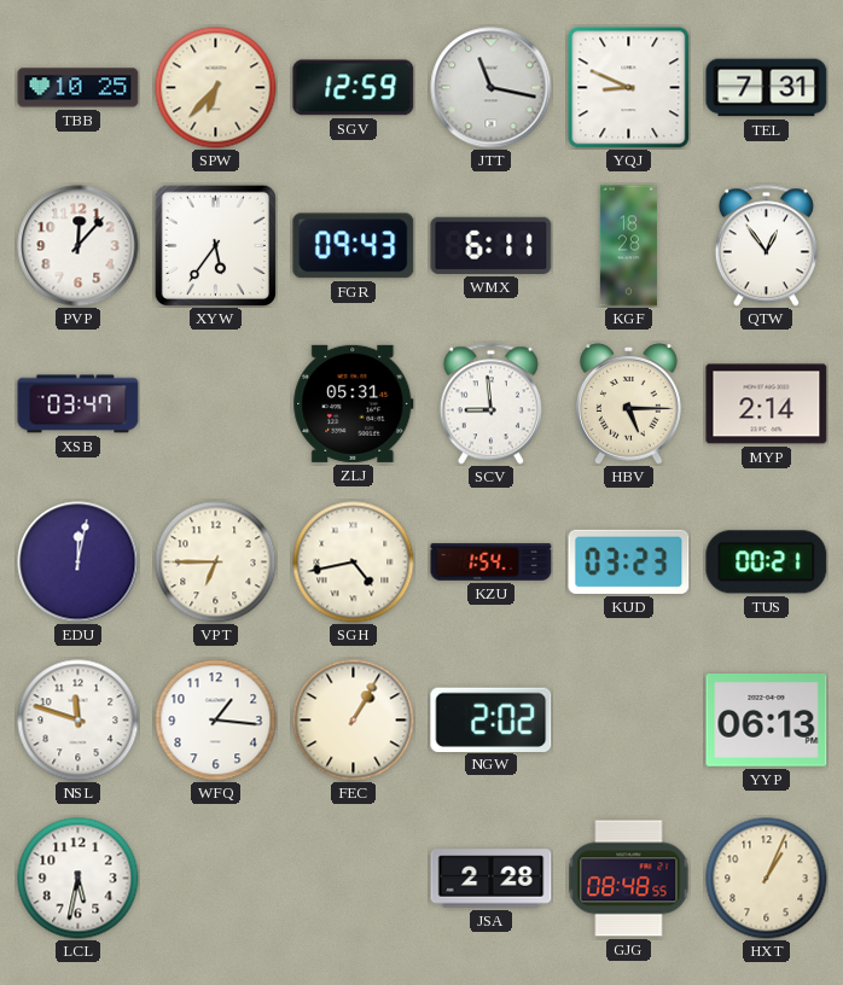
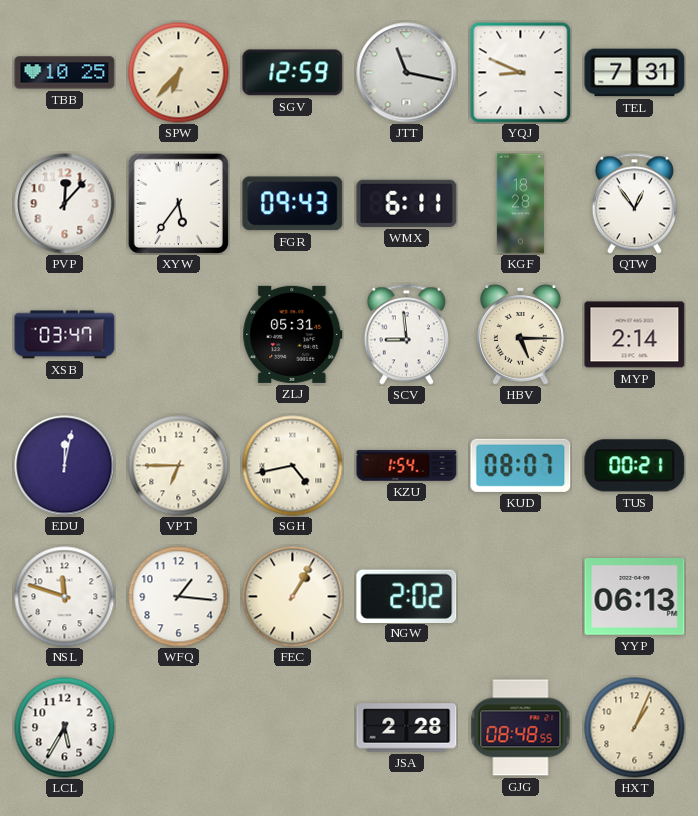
KUD: 03:23 -> 08:07
LCL: 5:32 -> 5:35
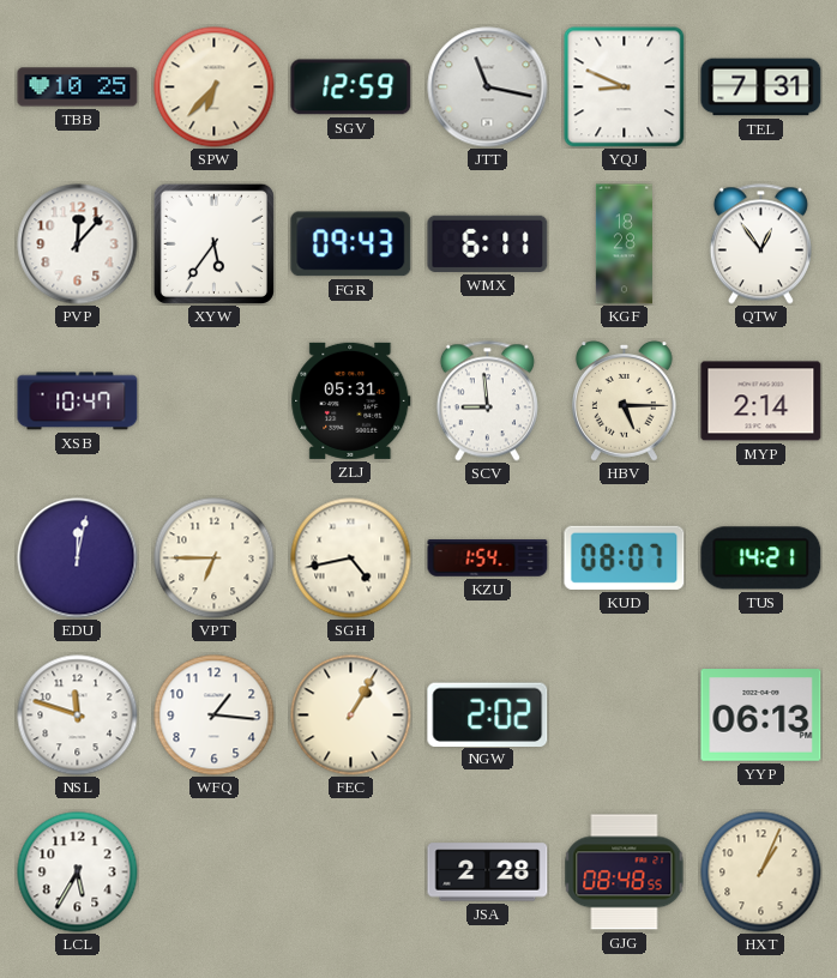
XSB: 03:47 -> 10:47
TUS: 00:21 -> 14:21
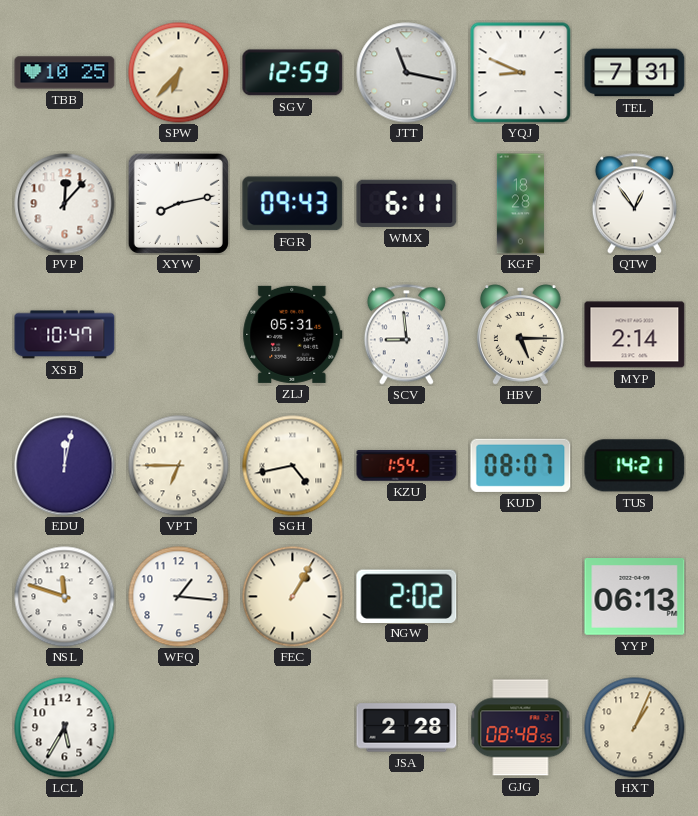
XYW: 5:36 -> 8:13
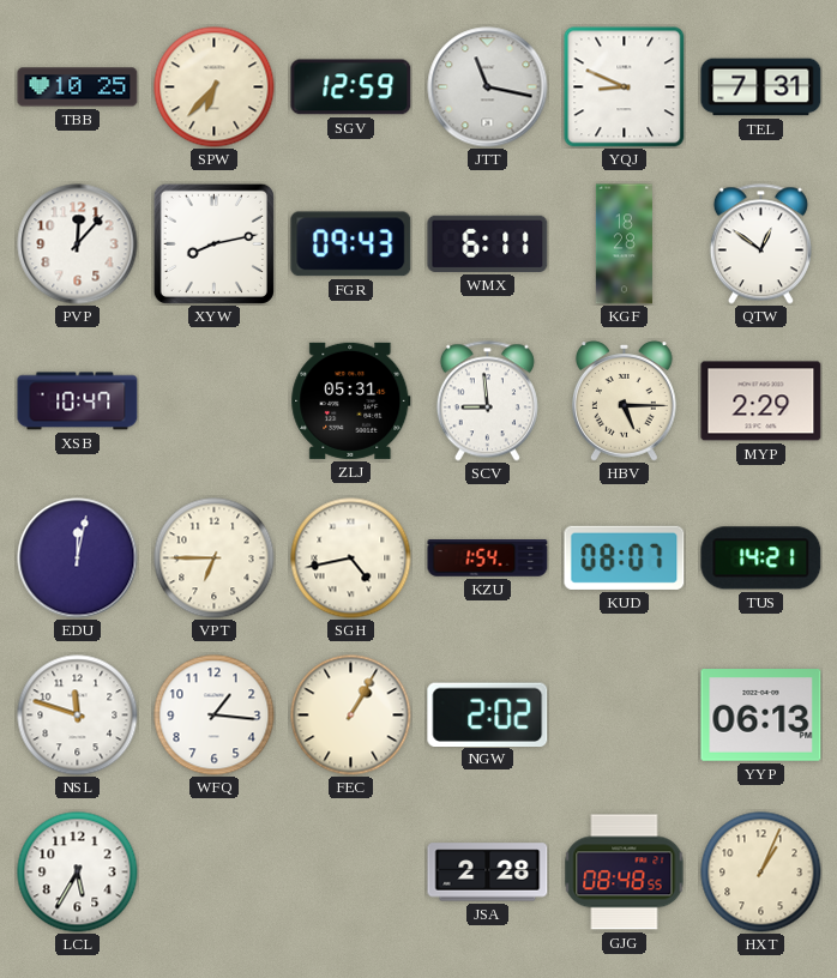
QTW: 12:54 -> 12:51
MYP: 2:14 -> 2:29
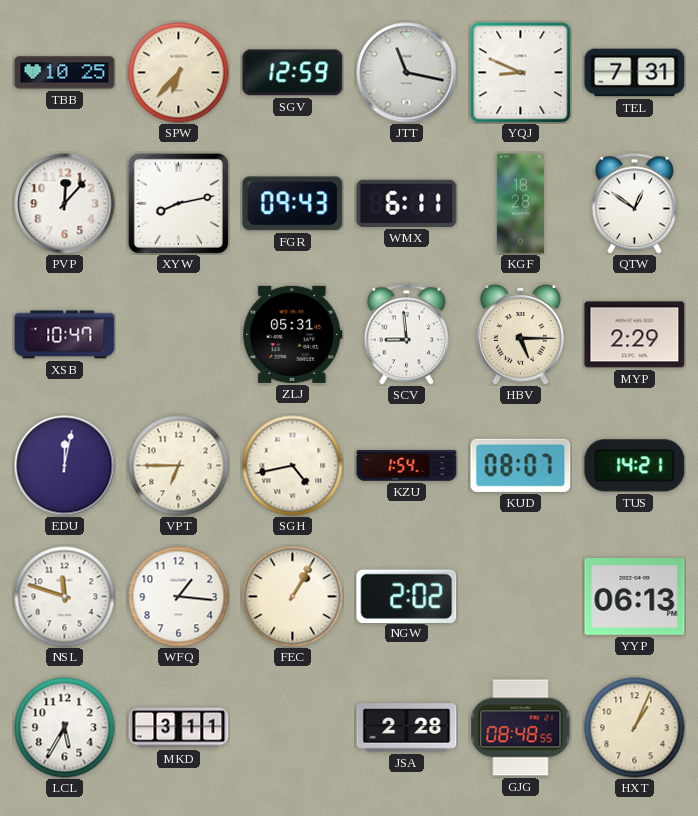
MKD: none -> 3:11
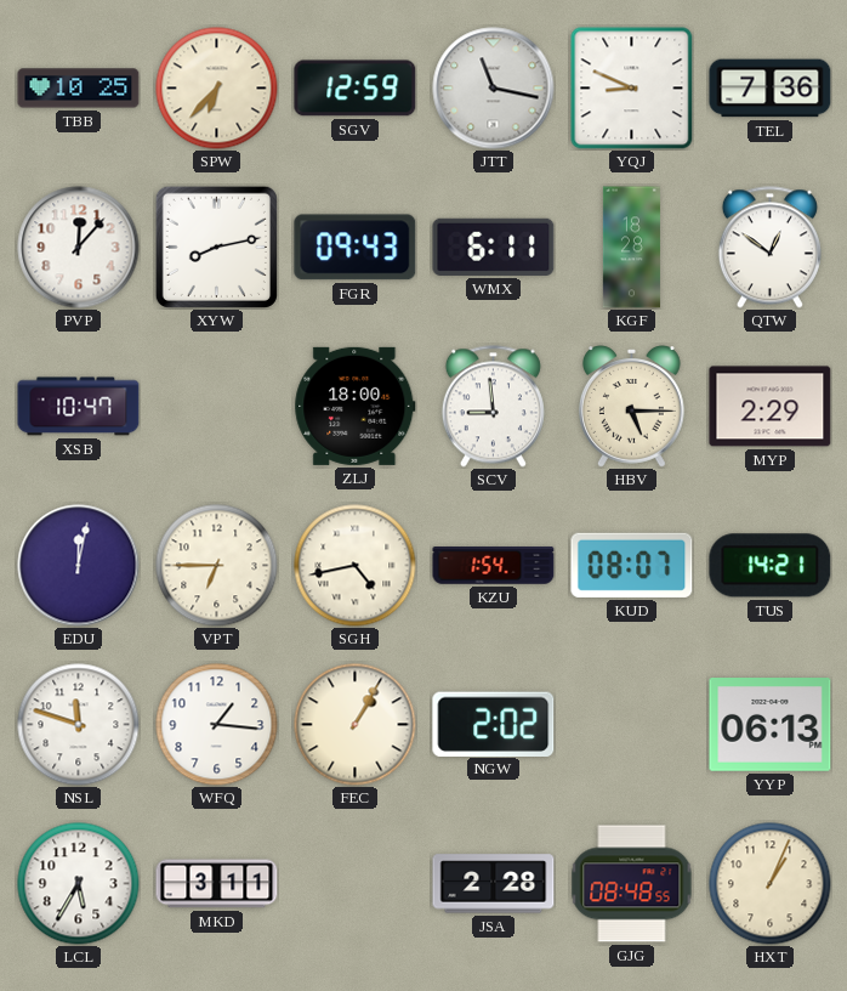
TEL: 7:31 -> 7:36
ZLJ: 05:31 -> 18:00
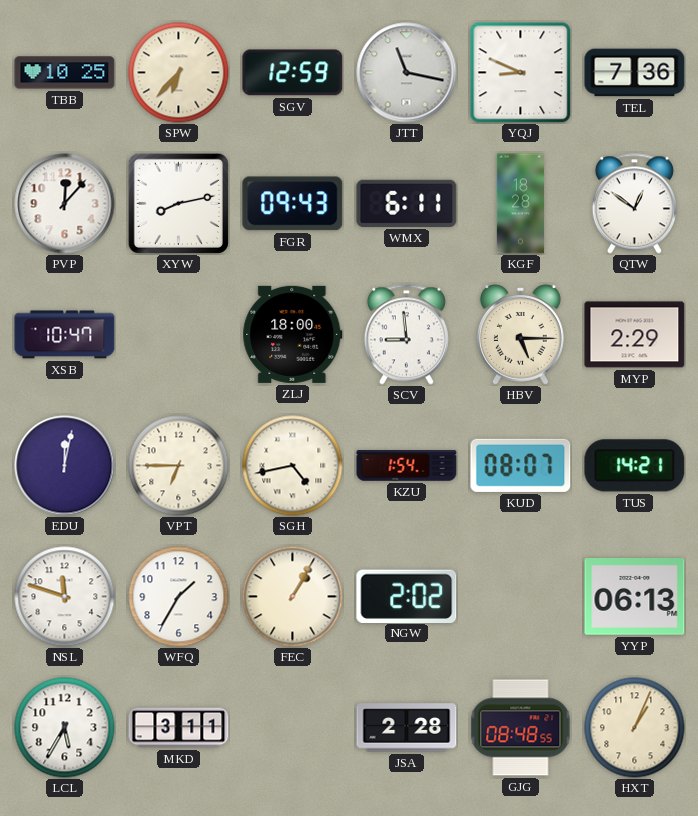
WFQ: 1:16 -> 1:35
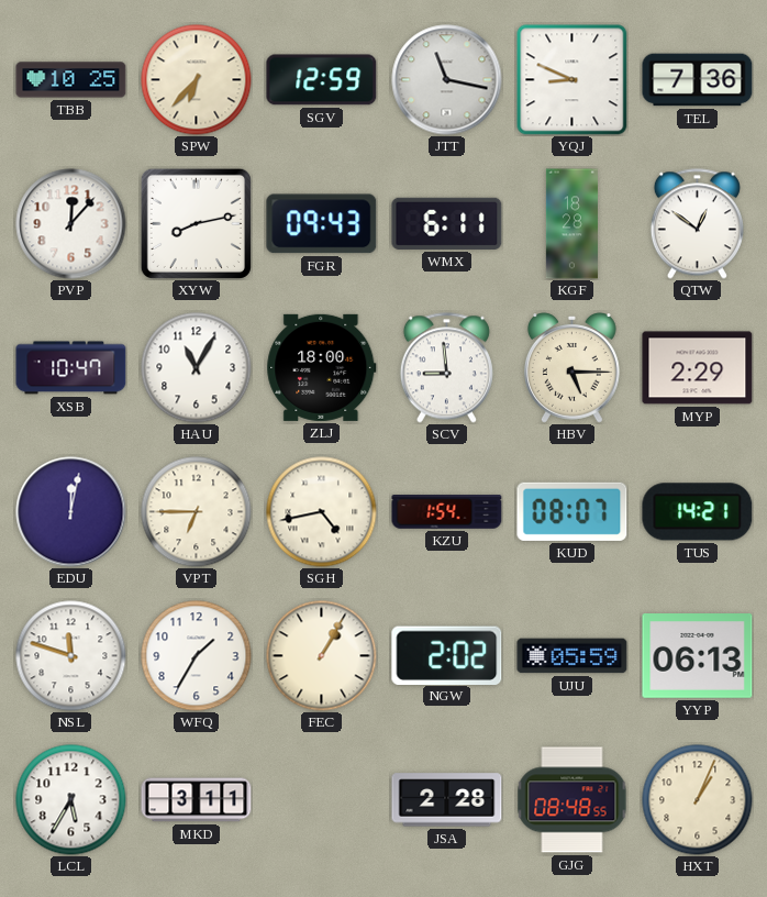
HAU: none -> 11:05
UJU: none -> 05:59
